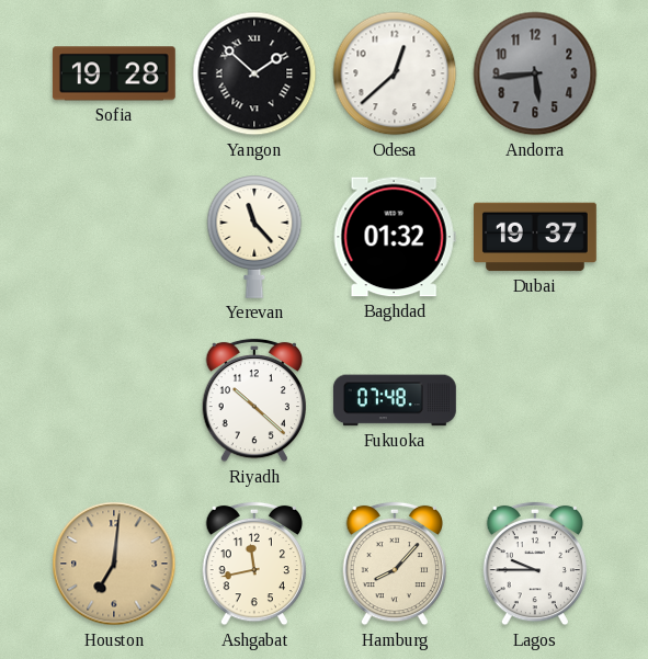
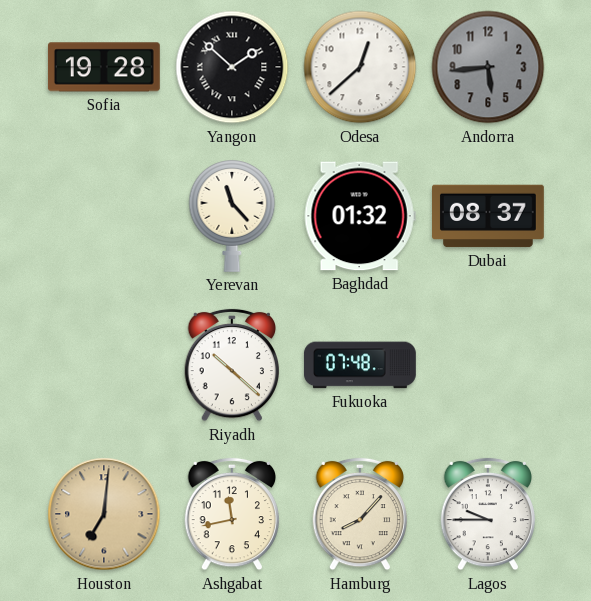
Dubai: 19:37 -> 08:37
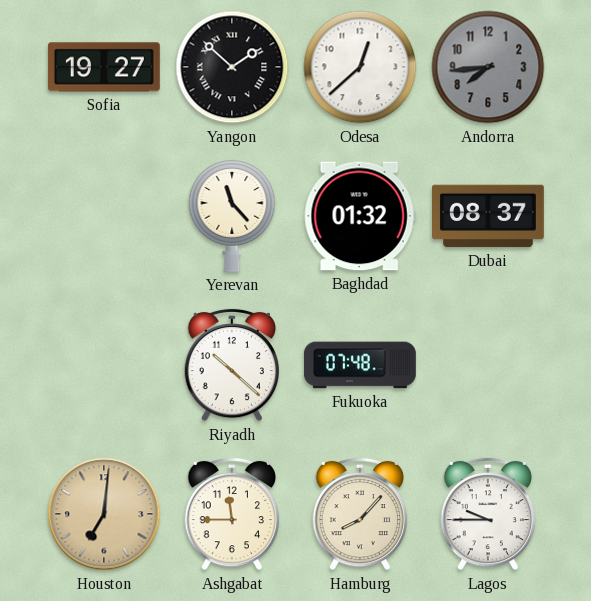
Sofia: 19:28 -> 19:27
Andorra: 5:44 -> 7:44
Ashgabat: 11:43 -> 11:45
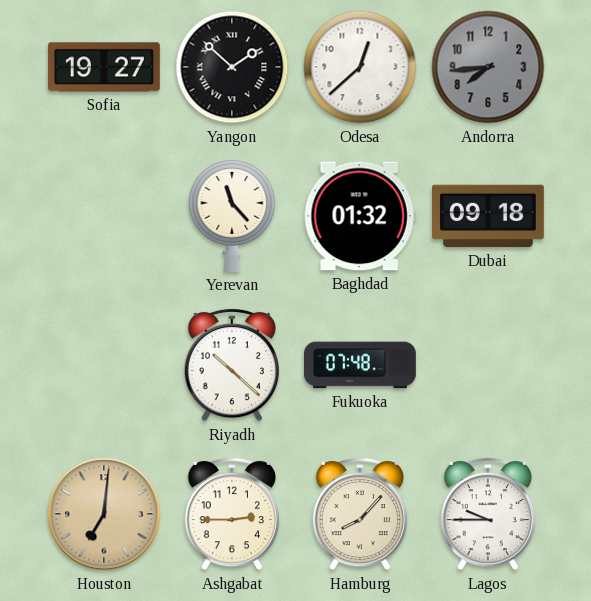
Dubai: 08:37 -> 09:18
Ashgabat: 11:45 -> 2:45
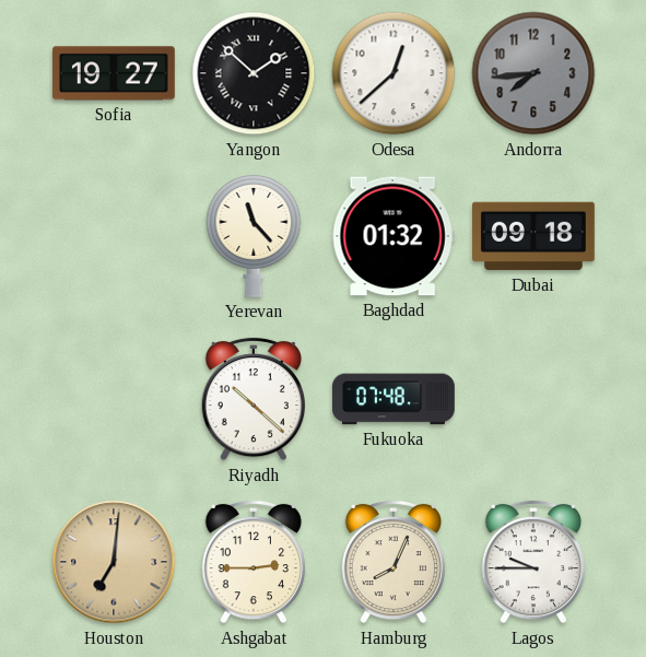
Hamburg: 8:07 -> 8:04
